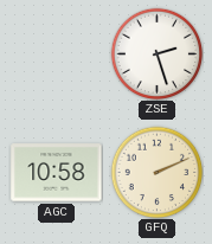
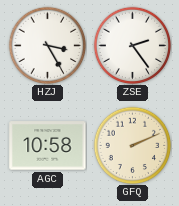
HZJ: none -> 3:25
ZSE: 2:27 -> 2:24
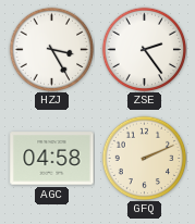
AGC: 10:58 -> 04:58
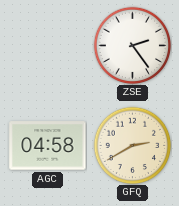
HZJ: 3:25 -> none
GFQ: 2:11 -> 2:40
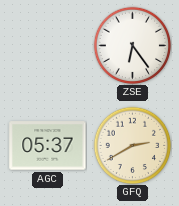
ZSE: 2:24 -> 6:24
AGC: 04:58 -> 05:37
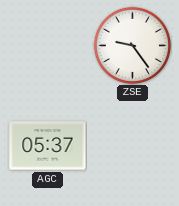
ZSE: 6:24 -> 9:24
GFQ: 2:40 -> none
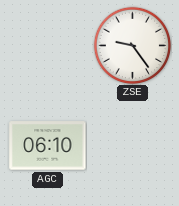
AGC: 05:37 -> 06:10
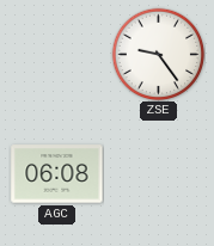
AGC: 06:10 -> 06:08
